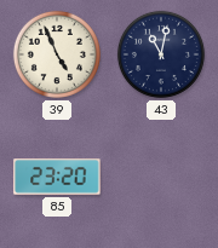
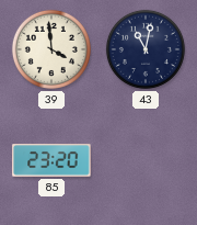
39: 4:56 -> 3:59
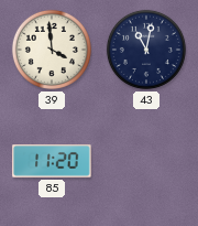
85: 23:20 -> 11:20
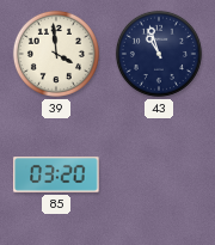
43: 11:02 -> 10:57
85: 11:20 -> 03:20
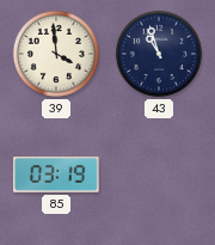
85: 03:20 -> 03:19
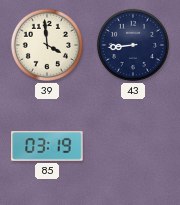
43: 10:57 -> 8:44
